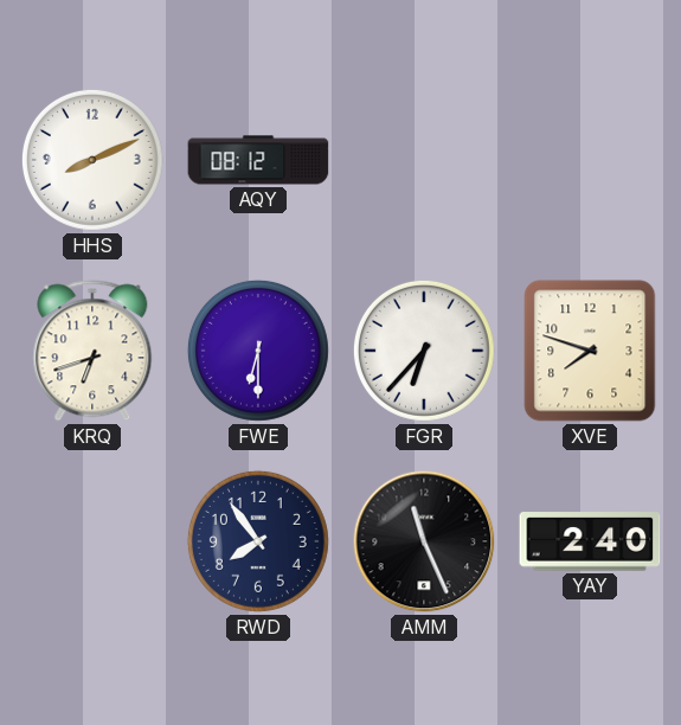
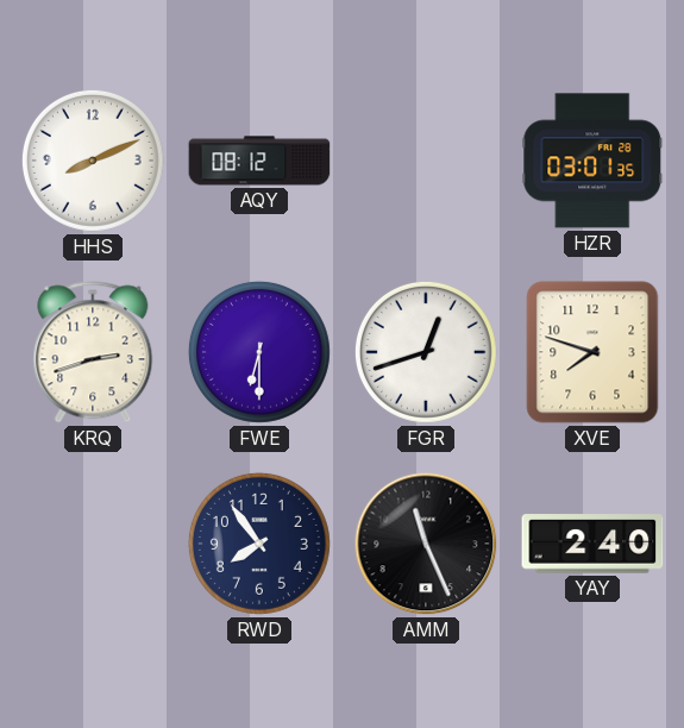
HZR: none -> 03:01
KRQ: 6:42 -> 2:42
FGR: 6:37 -> 12:42
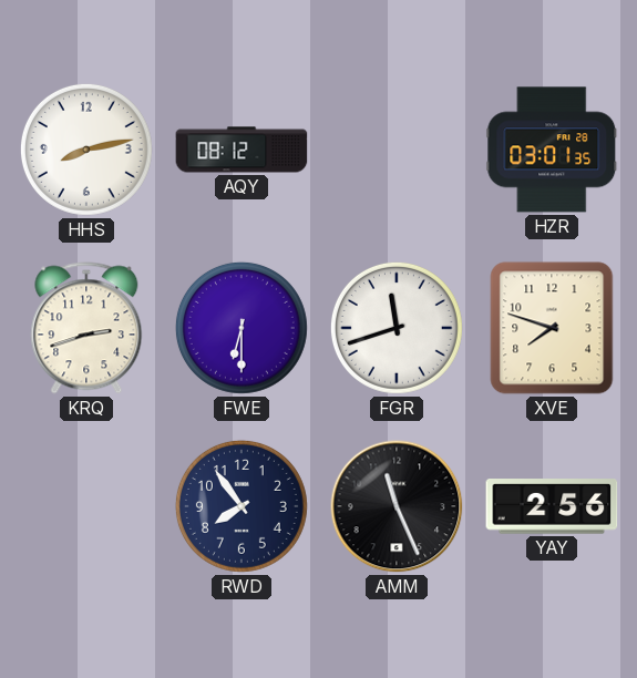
HHS: 8:11 -> 8:13
FGR: 12:42 -> 11:42
YAY: 2:40 -> 2:56
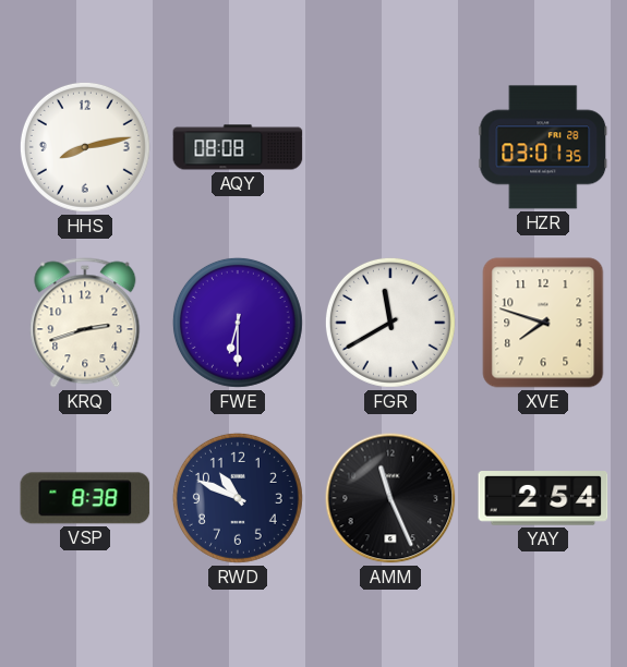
AQY: 08:12 -> 08:08
FGR: 11:42 -> 11:40
VSP: none -> 8:38
RWD: 7:54 -> 10:49
YAY: 2:56 -> 2:54
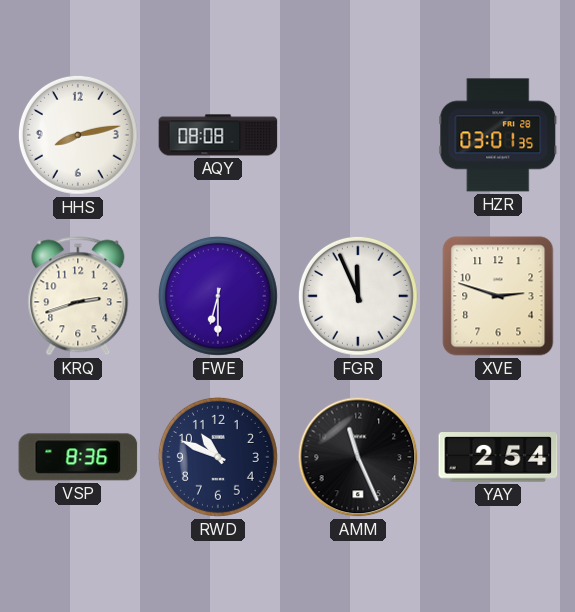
FGR: 11:40 -> 11:56
XVE: 7:48 -> 2:48
VSP: 8:38 -> 8:36
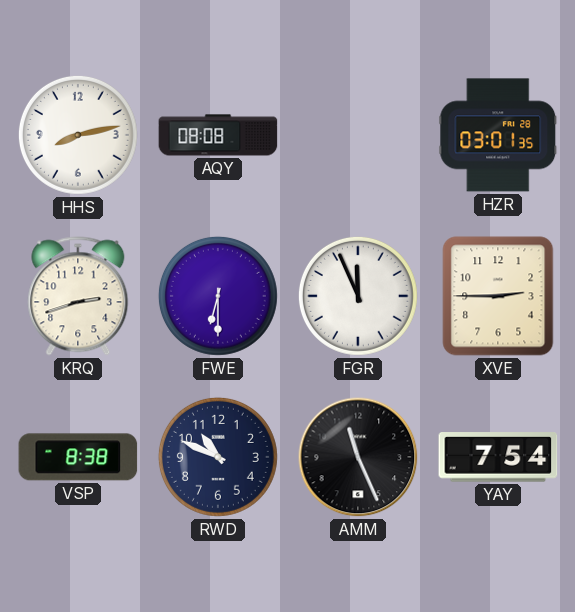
XVE: 2:48 -> 2:45
VSP: 8:36 -> 8:38
YAY: 2:54 -> 7:54
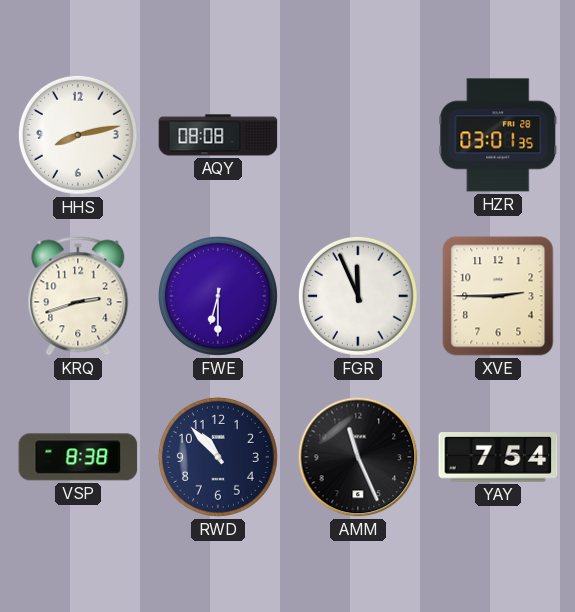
RWD: 10:49 -> 10:53
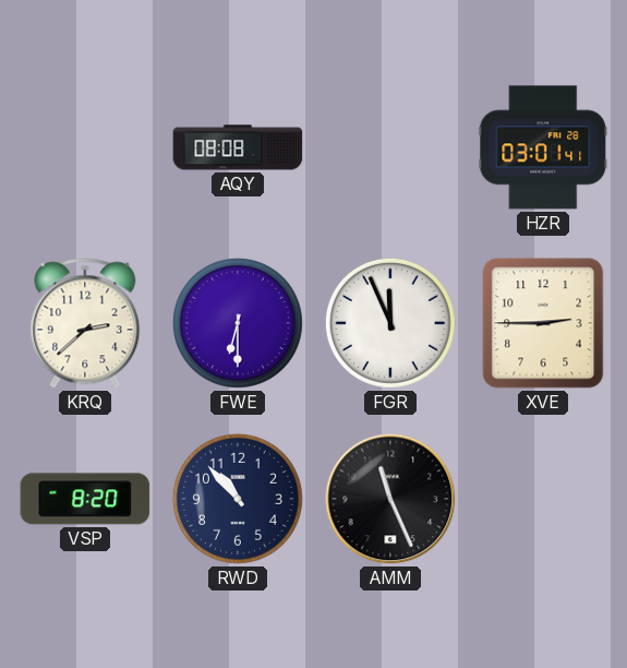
HHS: 8:13 -> none
HZR: 03:01:35 -> 03:01:41
KRQ: 2:42 -> 2:38
VSP: 8:38 -> 8:20
YAY: 7:54 -> none
